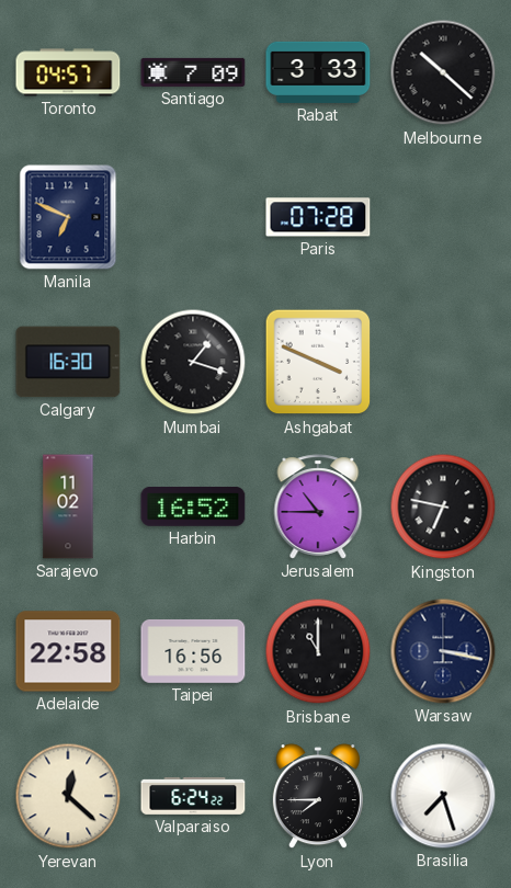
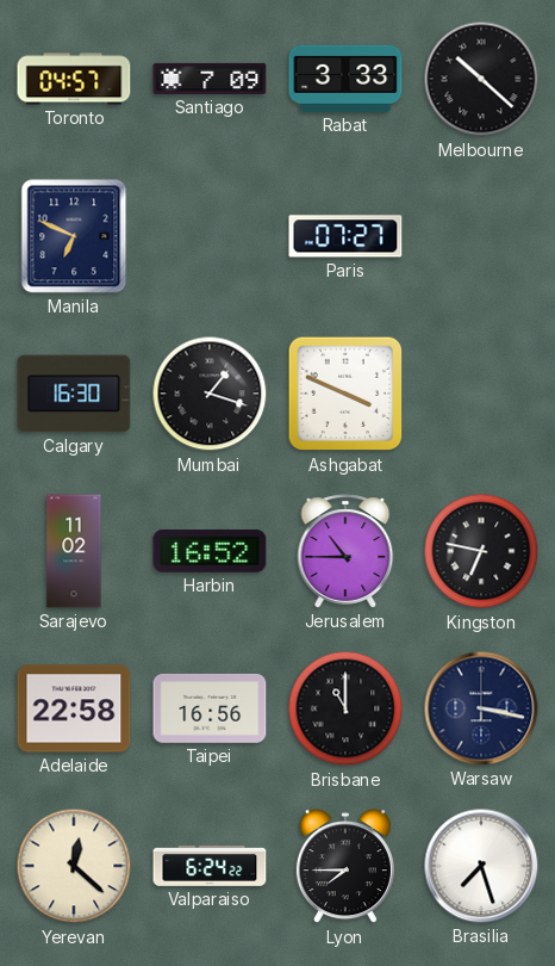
Paris: 07:28 -> 07:27
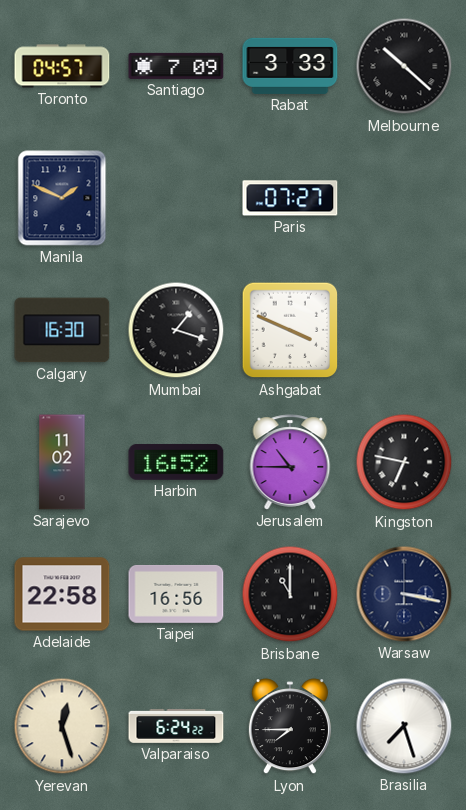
Manila: 6:49 -> 1:49
Yerevan: 12:22 -> 12:27
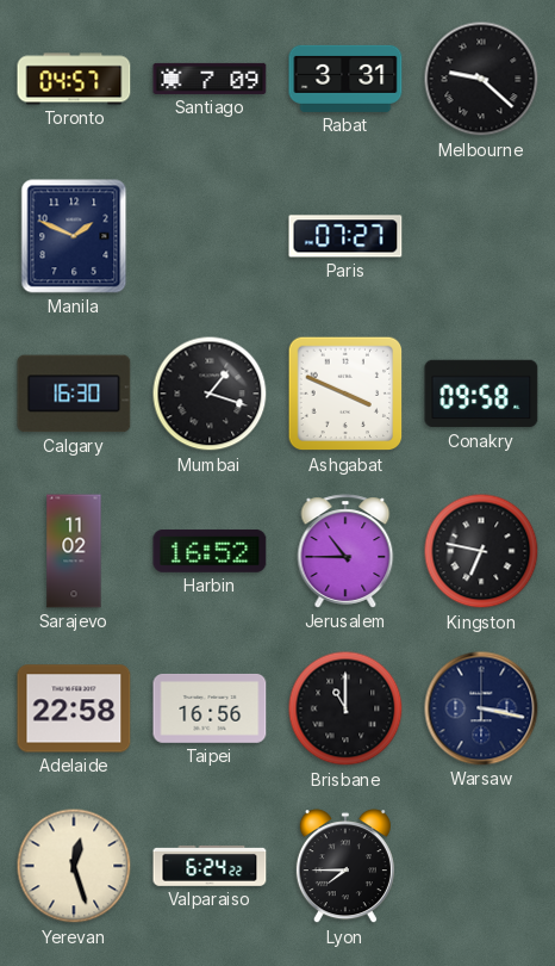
Rabat: 3:33 -> 3:31
Melbourne: 10:22 -> 9:22
Conakry: none -> 09:58
Brasilia: 7:27 -> none
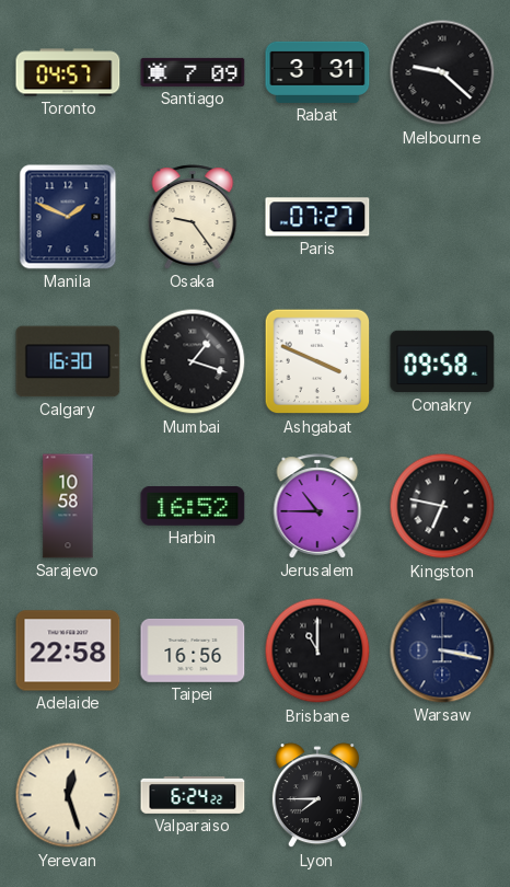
Osaka: none -> 9:24
Sarajevo: 11:02 -> 10:58
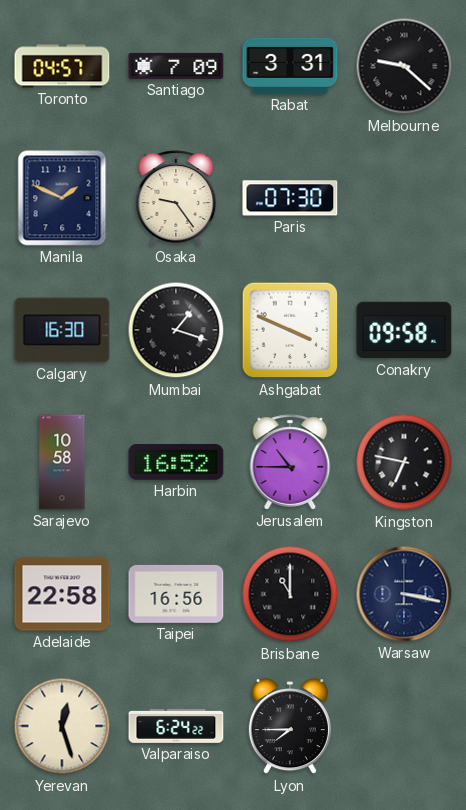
Paris: 07:27 -> 07:30
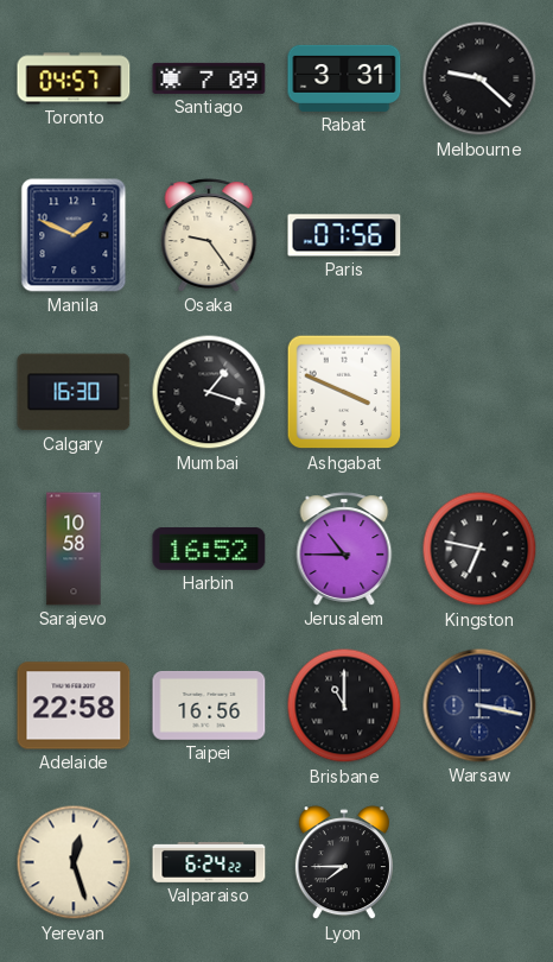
Paris: 07:30 -> 07:56
Conakry: 09:58 -> none
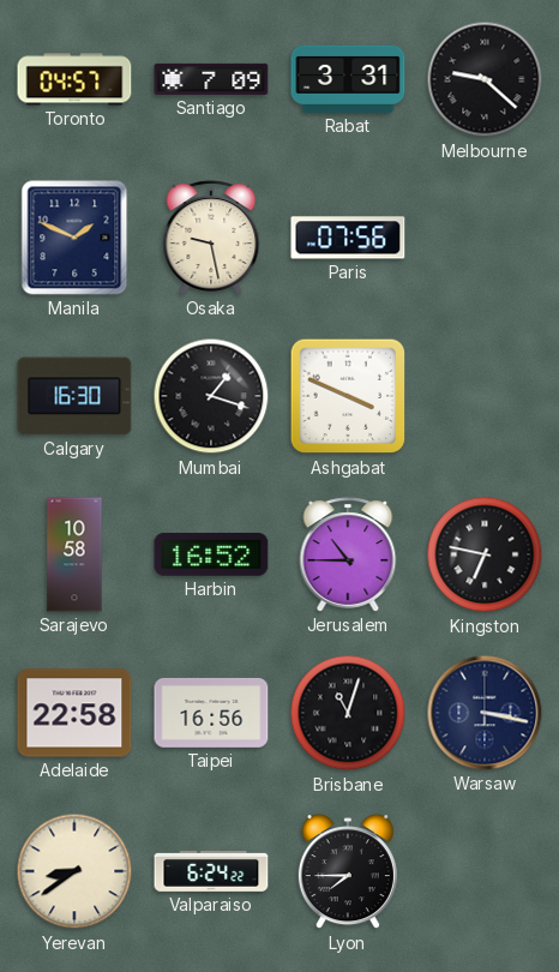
Osaka: 9:24 -> 9:28
Brisbane: 11:00 -> 11:03
Yerevan: 12:27 -> 8:39
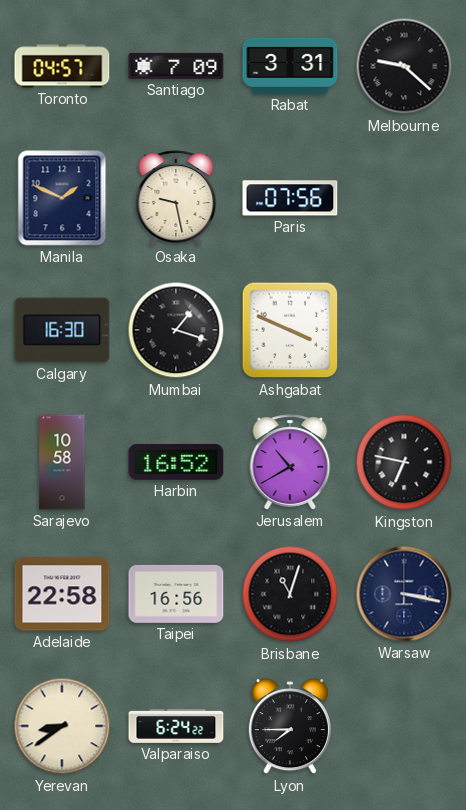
Jerusalem: 10:45 -> 10:40
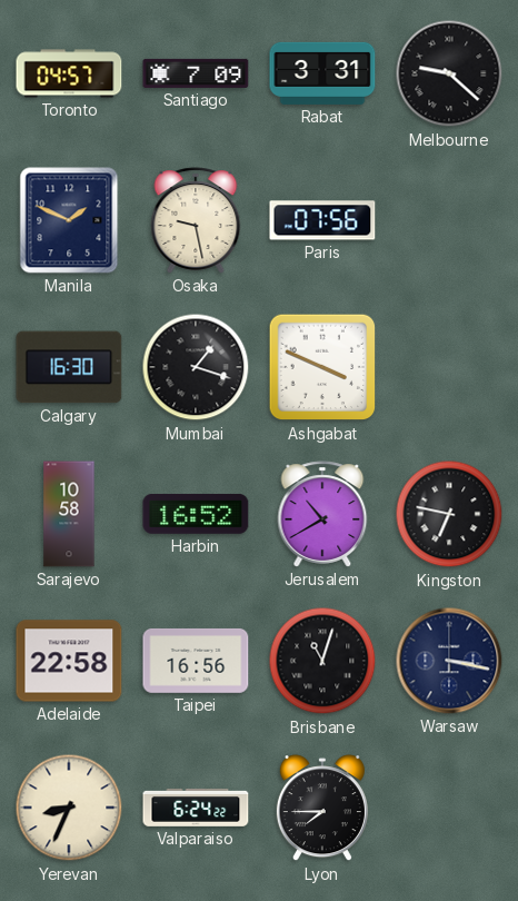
Yerevan: 8:39 -> 8:34
